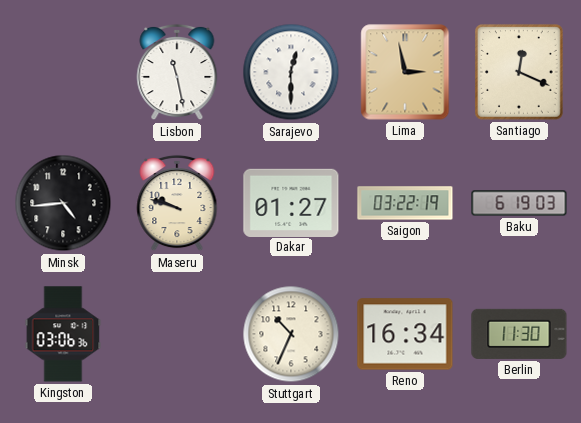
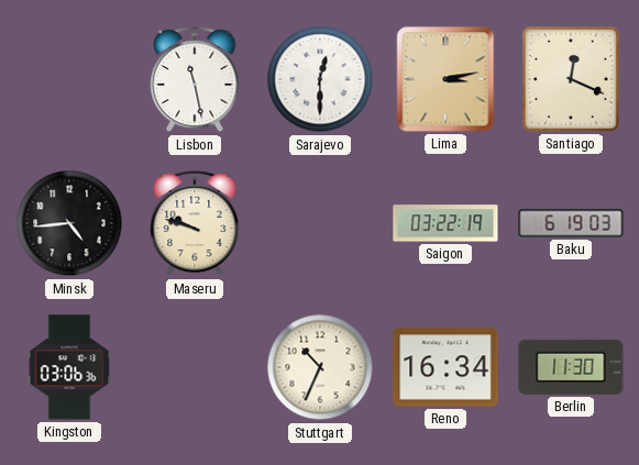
Lima: 2:58 -> 3:13
Dakar: 01:27 -> none
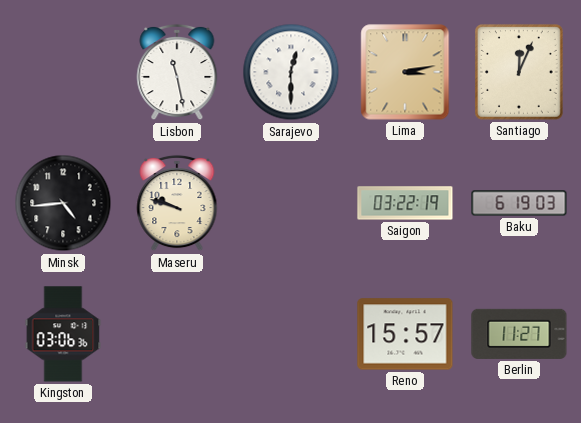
Santiago: 12:19 -> 12:04
Stuttgart: 10:34 -> none
Reno: 16:34 -> 15:57
Berlin: 11:30 -> 11:27
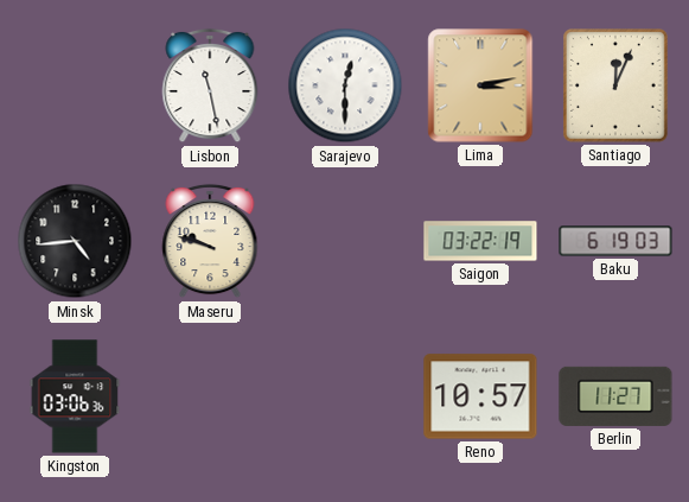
Reno: 15:57 -> 10:57
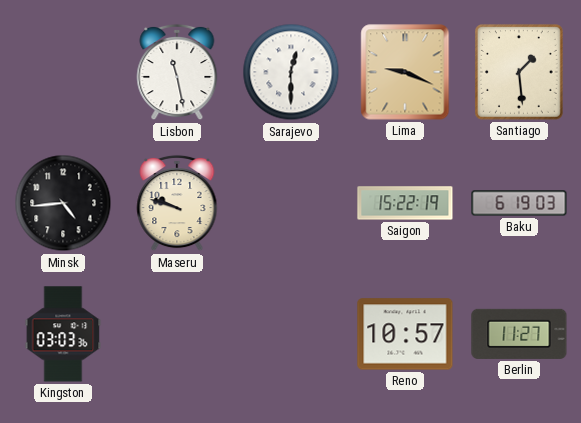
Lima: 3:13 -> 9:19
Santiago: 12:04 -> 1:29
Saigon: 03:22 -> 15:22
Kingston: 03:06 -> 03:03
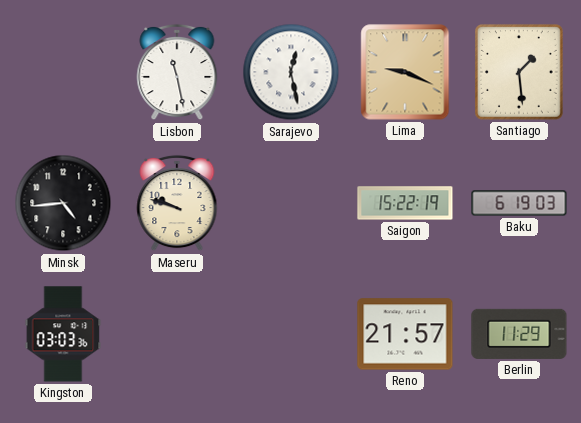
Sarajevo: 12:30 -> 12:28
Reno: 10:57 -> 21:57
Berlin: 11:27 -> 11:29
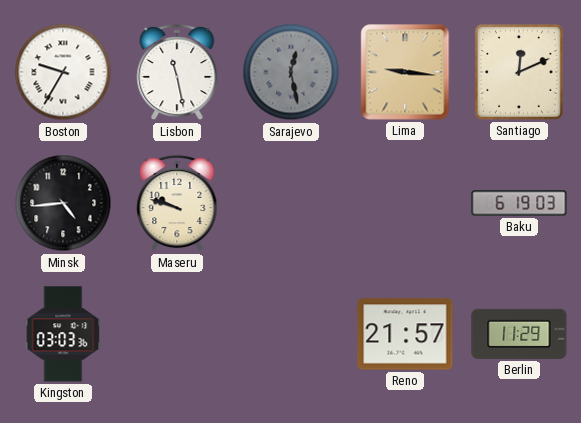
Boston: none -> 9:35
Sarajevo dial: white -> grey
Lima: 9:19 -> 9:16
Santiago: 1:29 -> 12:11
Saigon: 15:22 -> none
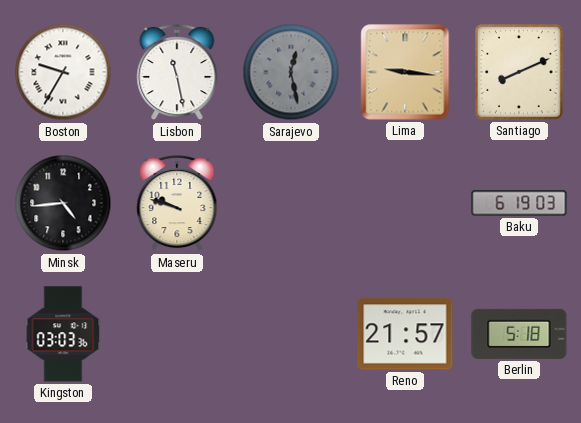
Santiago: 12:11 -> 8:11
Berlin: 11:29 -> 5:18
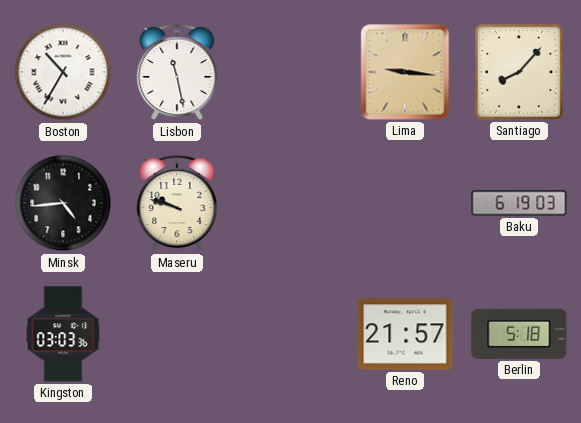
Boston: 9:35 -> 10:35
Sarajevo: 12:28 -> none
Santiago: 8:11 -> 8:07
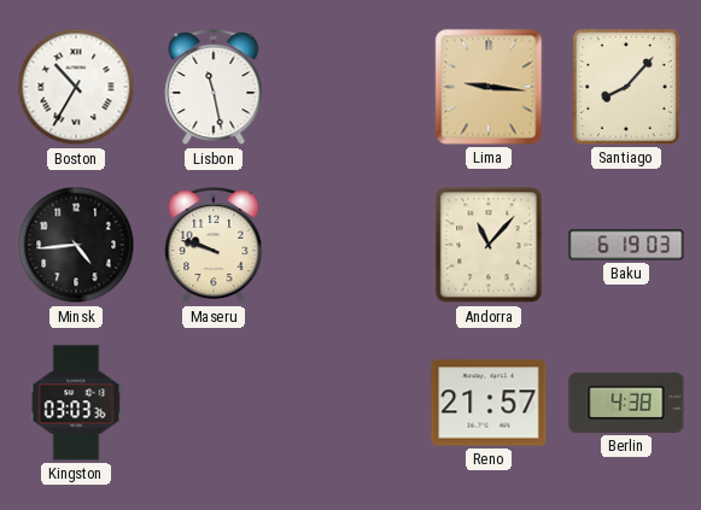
Andorra: none -> 11:07
Berlin: 5:18 -> 4:38
